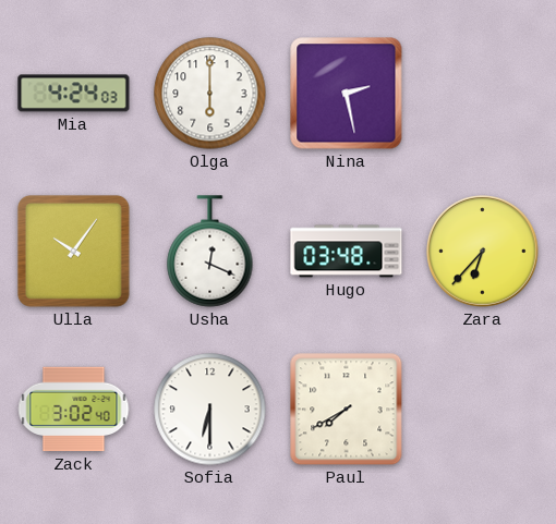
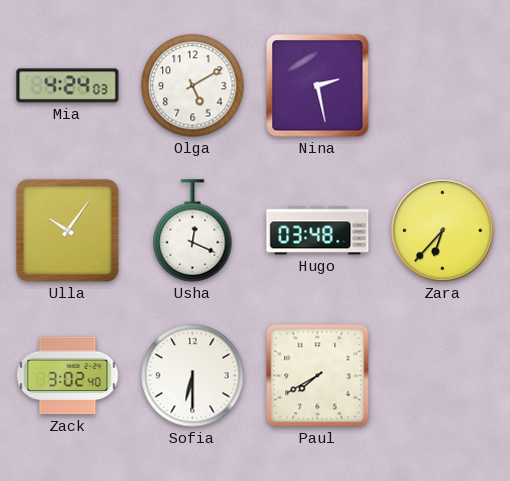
Olga: 6:00 -> 5:10
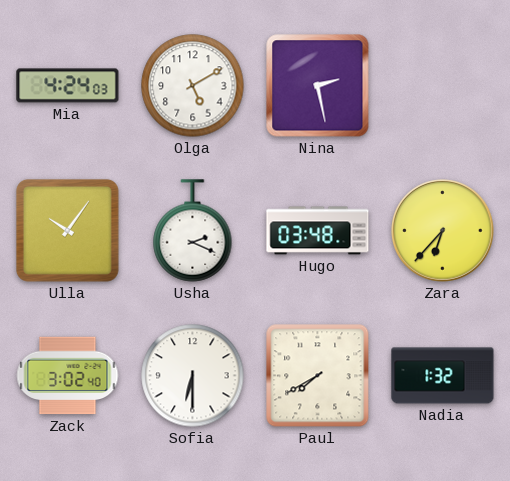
Usha: 12:19 -> 2:19
Nadia: none -> 1:32
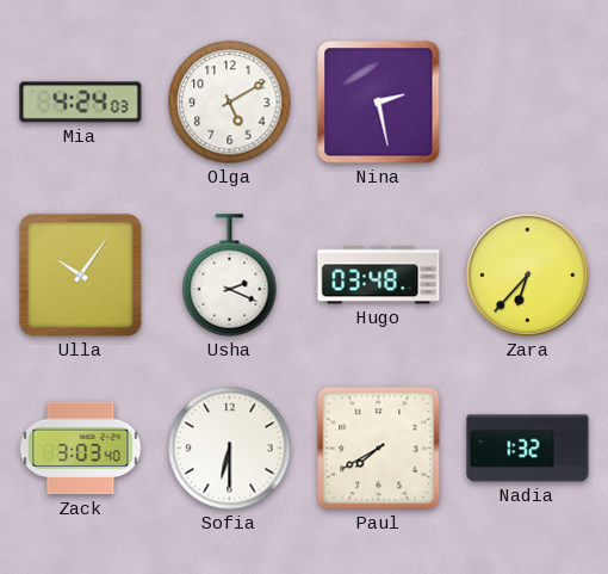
Zack: 3:02 -> 3:03
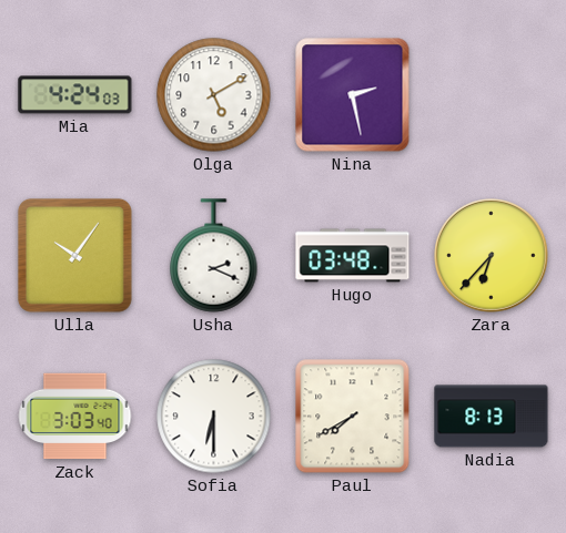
Nadia: 1:32 -> 8:13
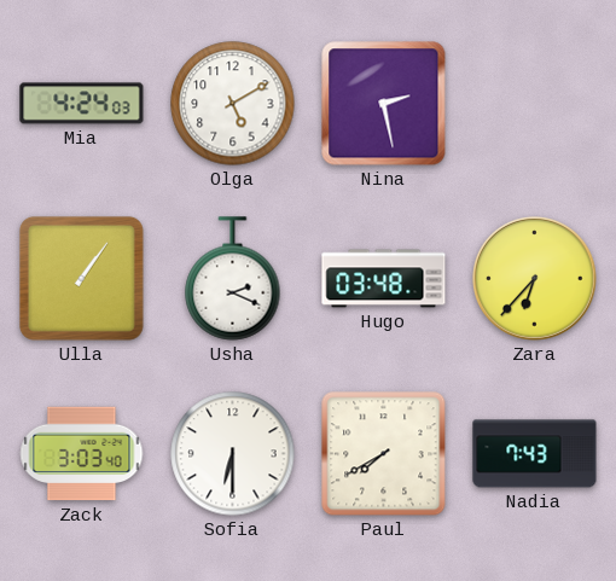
Ulla: 10:06 -> 1:06
Nadia: 8:13 -> 7:43
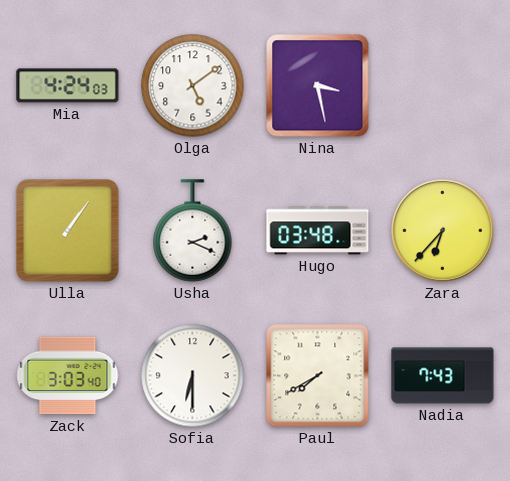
Olga: 5:10 -> 5:09
Nina: 2:28 -> 3:28
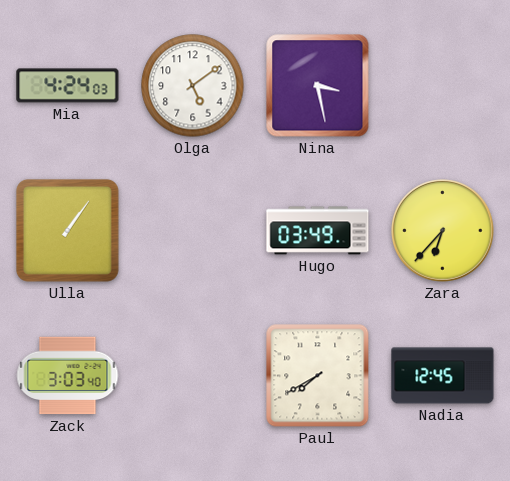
Usha: 2:19 -> none
Hugo: 03:48 -> 03:49
Sofia: 6:30 -> none
Nadia: 7:43 -> 12:45
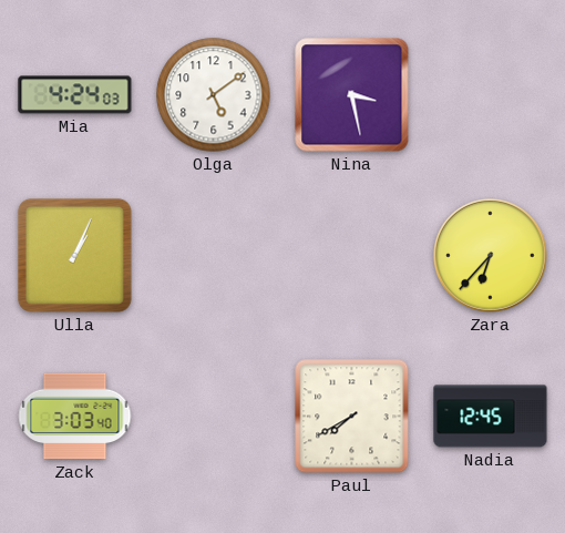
Ulla: 1:06 -> 1:04
Hugo: 03:49 -> none
